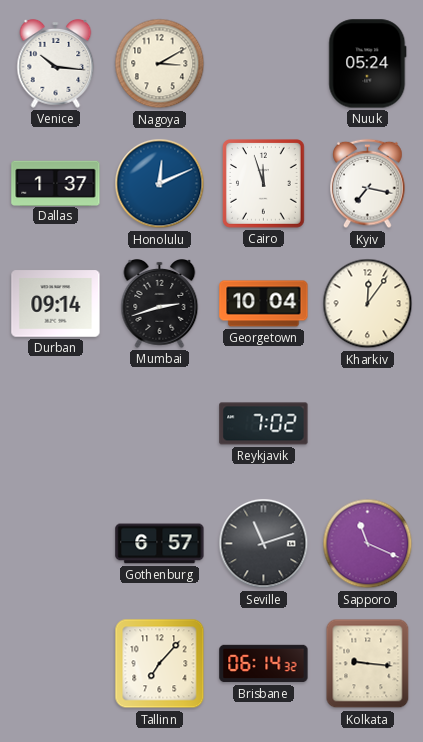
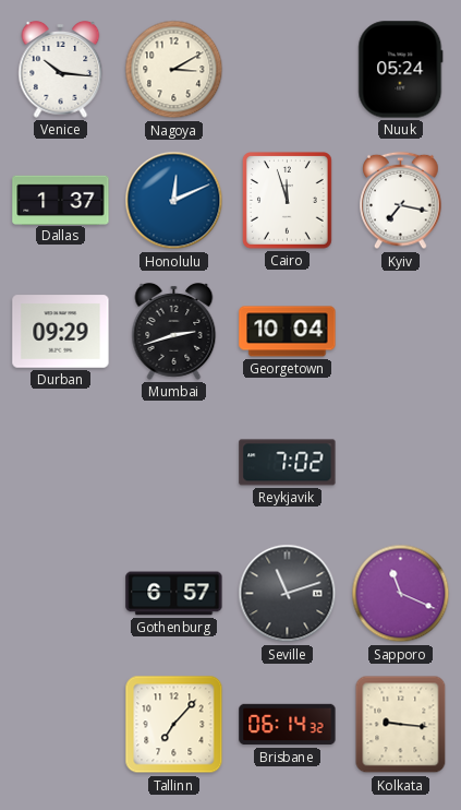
Durban: 09:14 -> 09:29
Kharkiv: 12:06 -> none
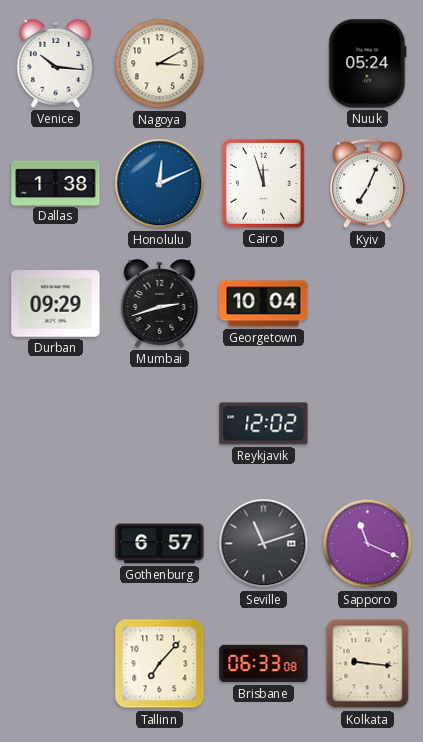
Dallas: 1:37 -> 1:38
Kyiv: 7:17 -> 7:04
Reykjavik: 7:02 -> 12:02
Brisbane: 06:14 -> 06:33
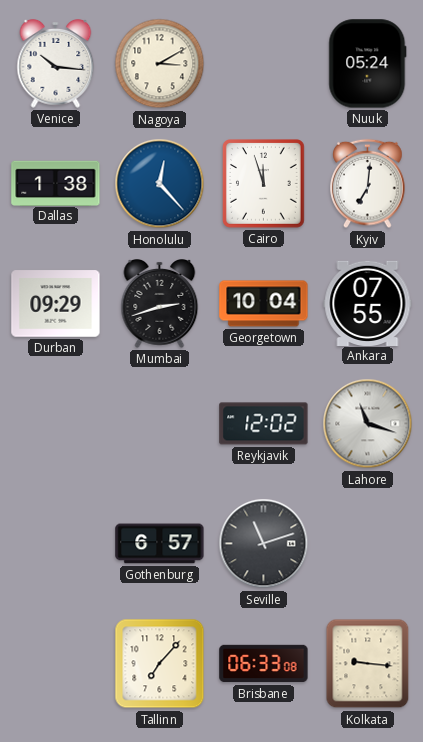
Honolulu: 12:11 -> 12:23
Kyiv: 7:04 -> 7:01
Ankara: none -> 07:55
Lahore: none -> 11:18
Sapporo: 11:19 -> none
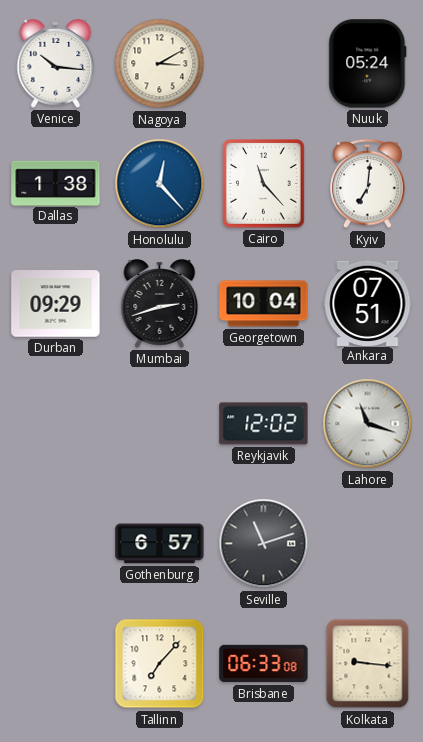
Cairo: 11:57 -> 11:23
Ankara: 07:55 -> 07:51
